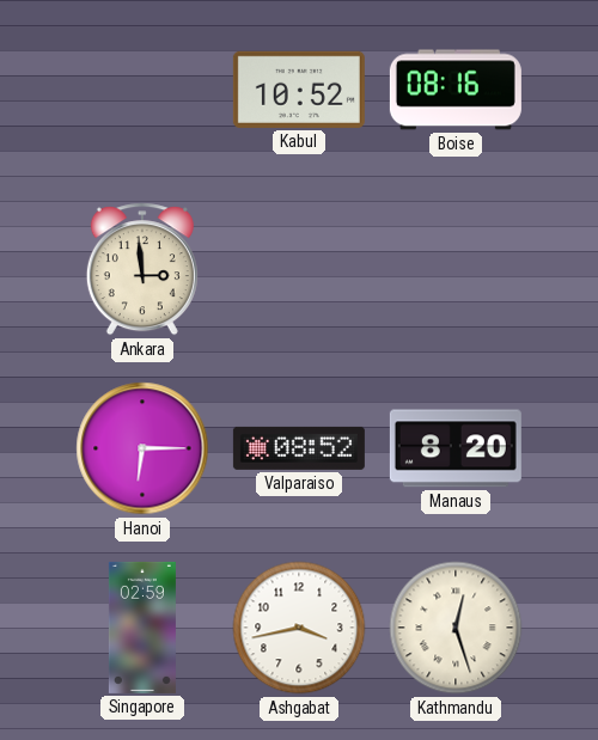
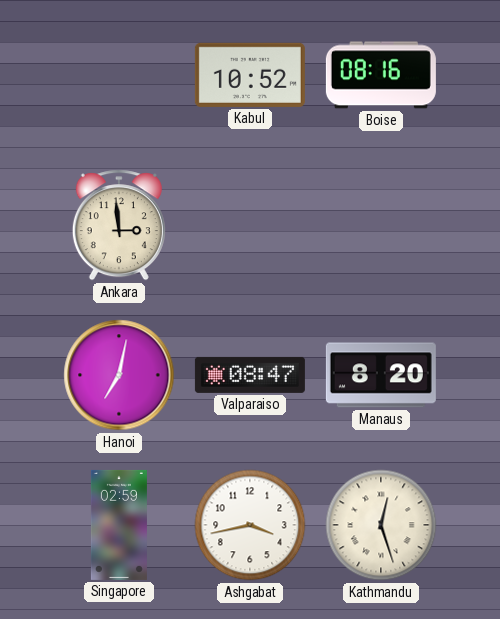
Hanoi: 6:15 -> 7:02
Valparaiso: 08:52 -> 08:47
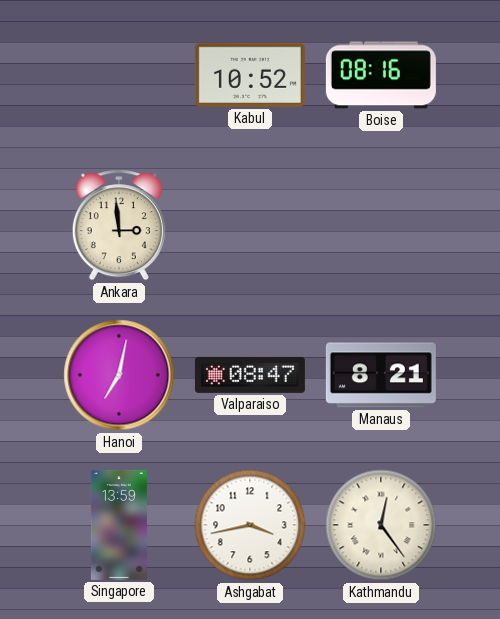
Manaus: 8:20 -> 8:21
Singapore: 02:59 -> 13:59
Kathmandu: 12:27 -> 12:24
